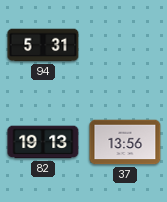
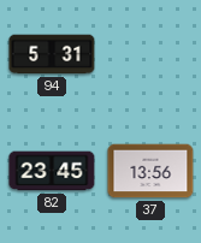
82: 19:13 -> 23:45
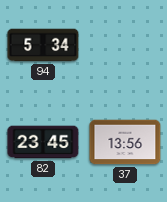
94: 5:31 -> 5:34
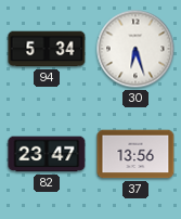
30: none -> 6:27
82: 23:45 -> 23:47
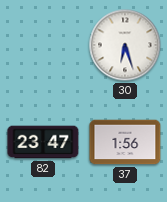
94: 5:34 -> none
37: 13:56 -> 1:56
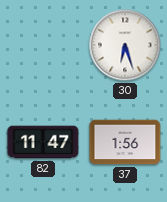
82: 23:47 -> 11:47
